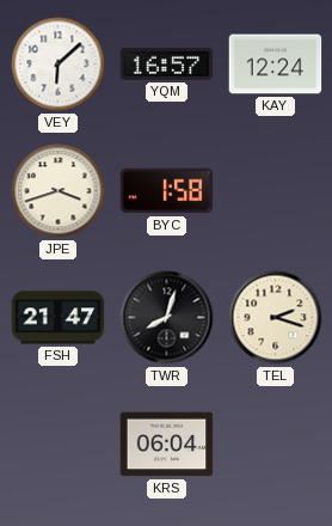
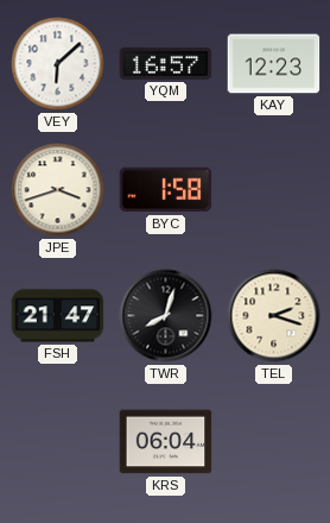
KAY: 12:24 -> 12:23
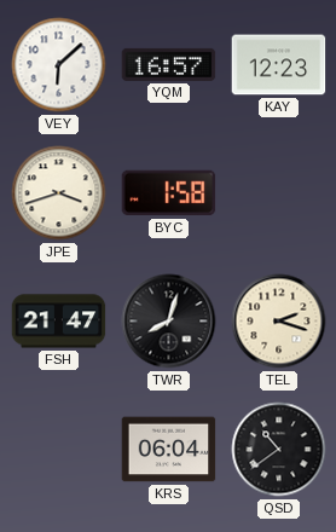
QSD: none -> 10:39
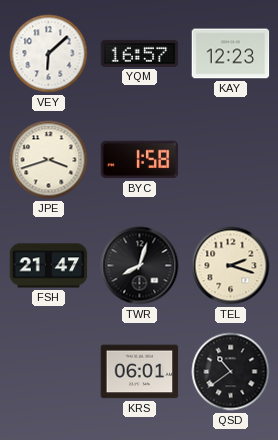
KRS: 06:04 -> 06:01
